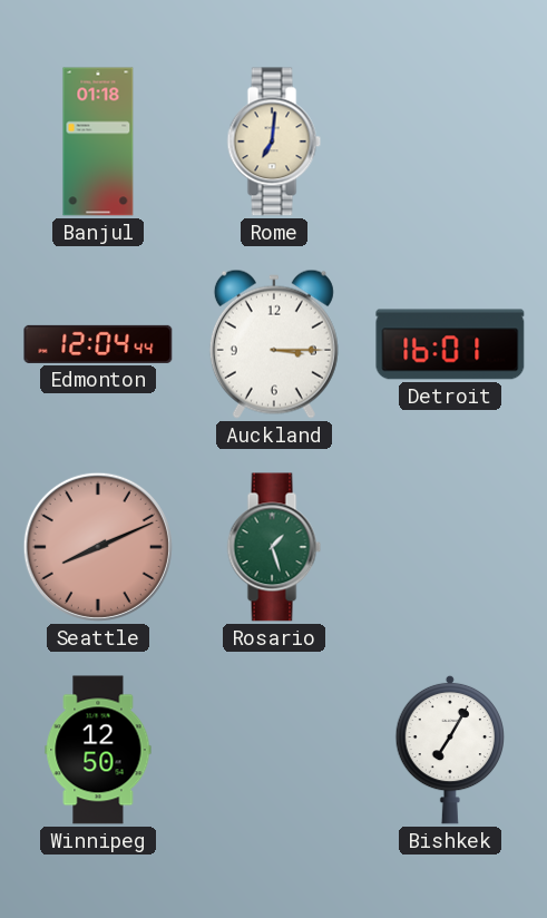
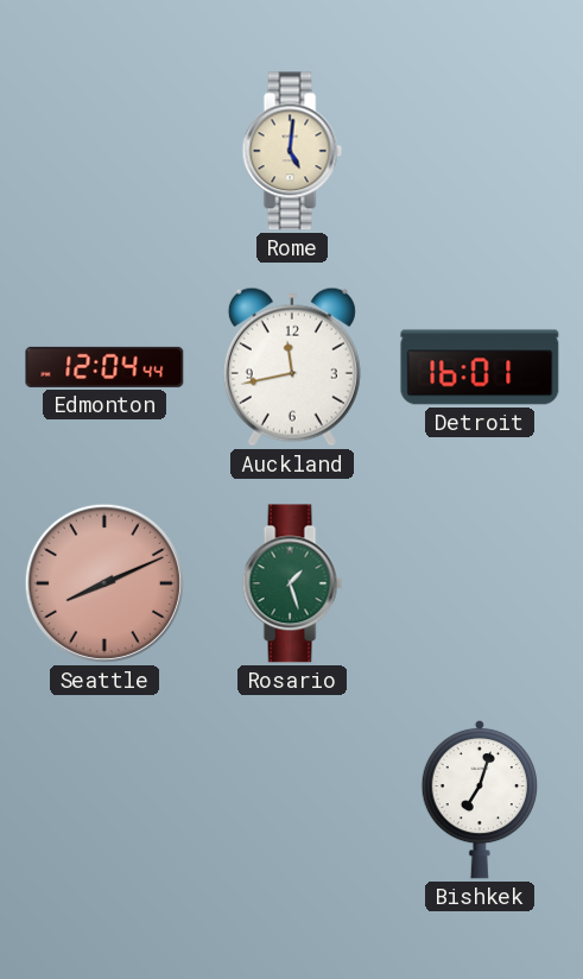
Banjul: 01:18 -> none
Rome: 7:01 -> 5:01
Auckland: 3:15 -> 11:43
Winnipeg: 12:50 -> none
Bishkek: 7:05 -> 7:03
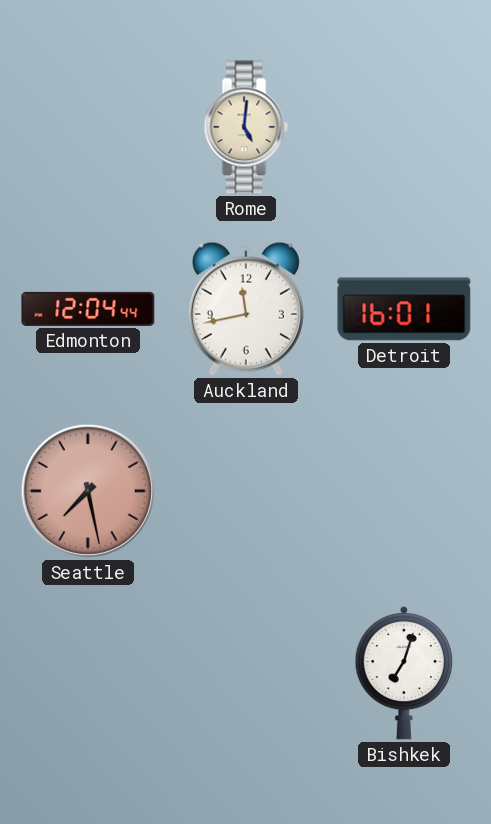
Seattle: 8:11 -> 7:28
Rosario: 1:27 -> none
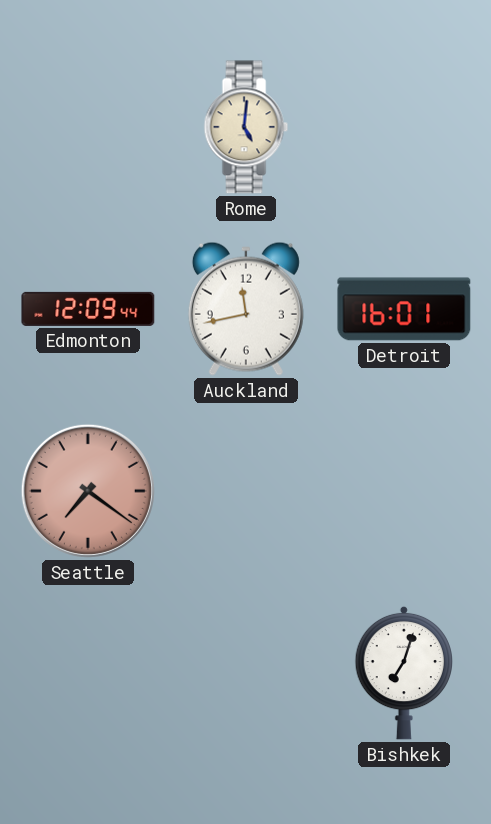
Edmonton: 12:04 -> 12:09
Seattle: 7:28 -> 7:21
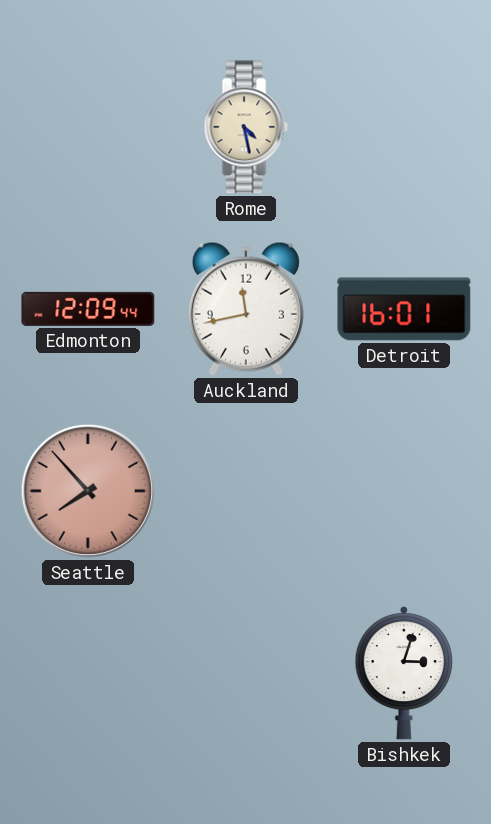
Rome: 5:01 -> 4:28
Seattle: 7:21 -> 7:53
Bishkek: 7:03 -> 3:03
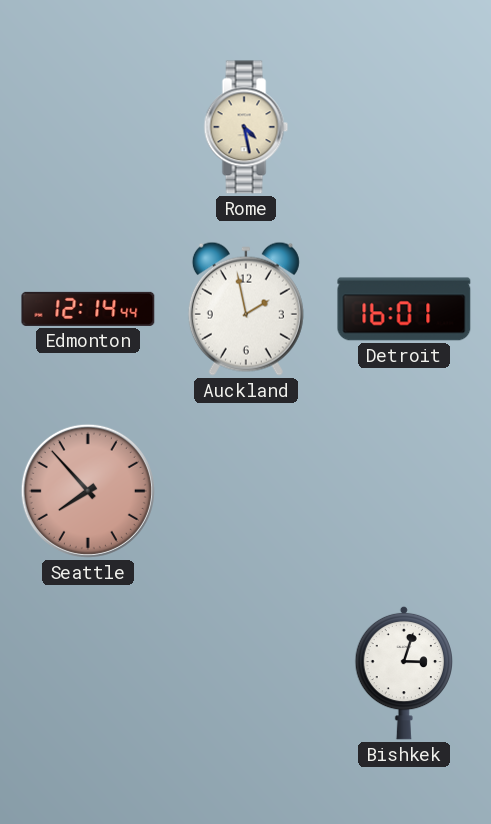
Edmonton: 12:09 -> 12:14
Auckland: 11:43 -> 1:58
